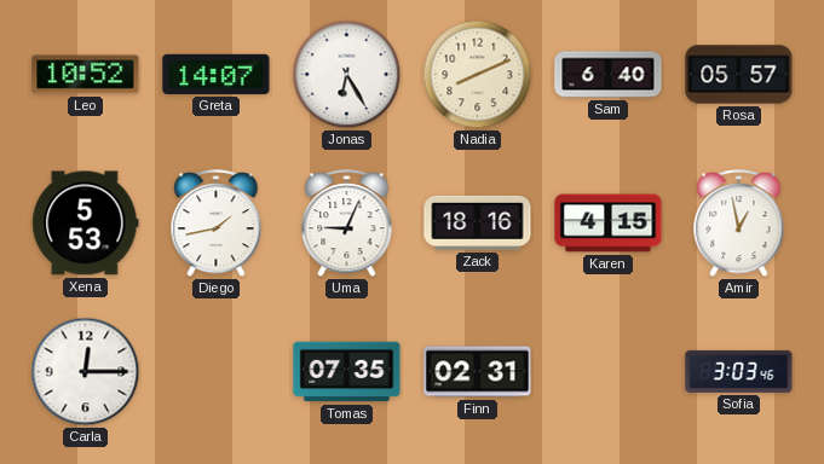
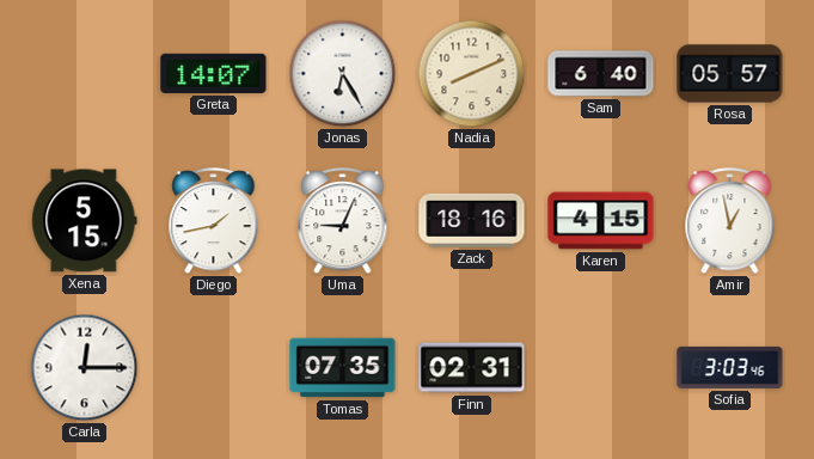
Leo: 10:52 -> none
Xena: 5:53 -> 5:15
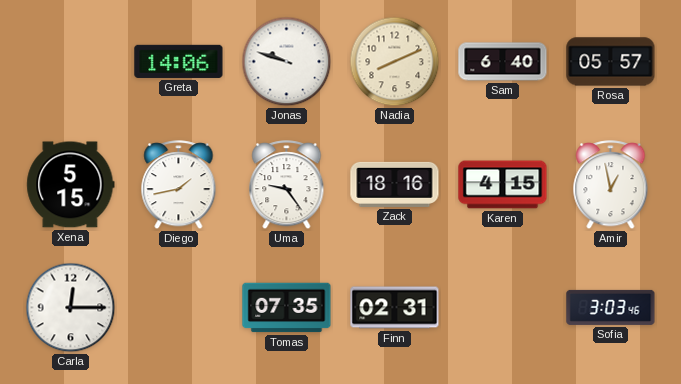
Greta: 14:07 -> 14:06
Jonas: 6:25 -> 9:48
Uma: 9:04 -> 9:24
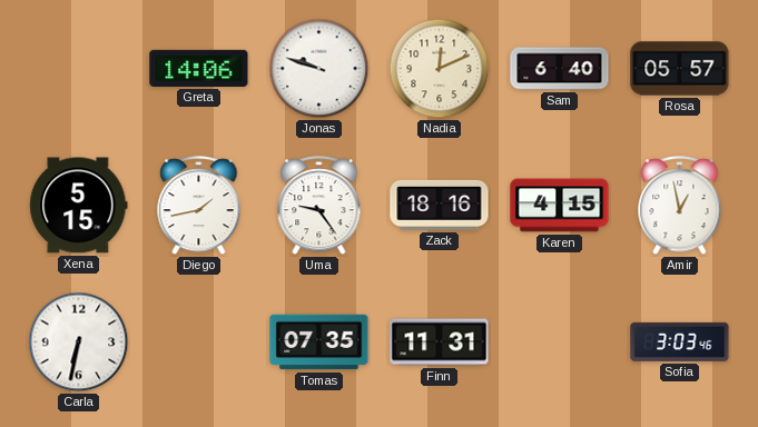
Nadia: 8:11 -> 12:11
Carla: 12:15 -> 6:32
Finn: 02:31 -> 11:31
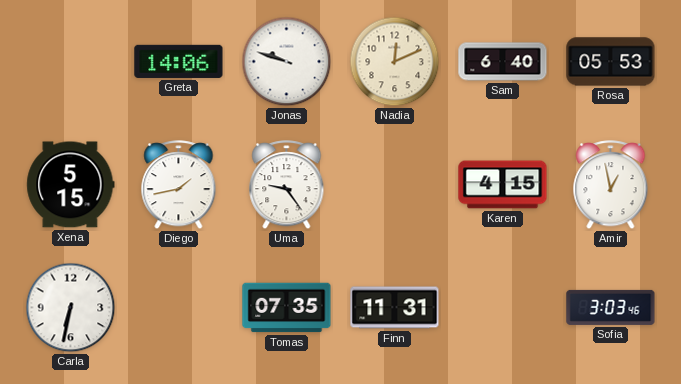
Rosa: 05:57 -> 05:53
Zack: 18:16 -> none
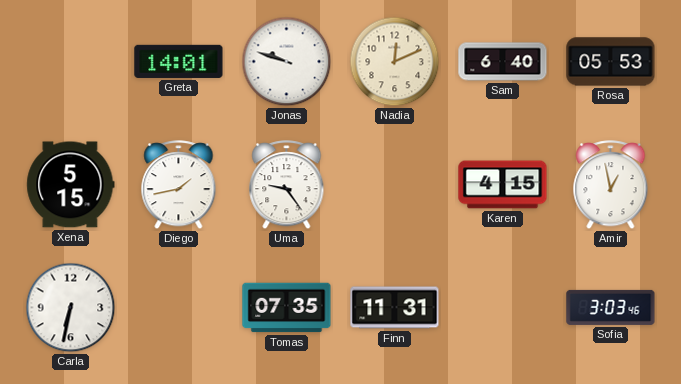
Greta: 14:06 -> 14:01
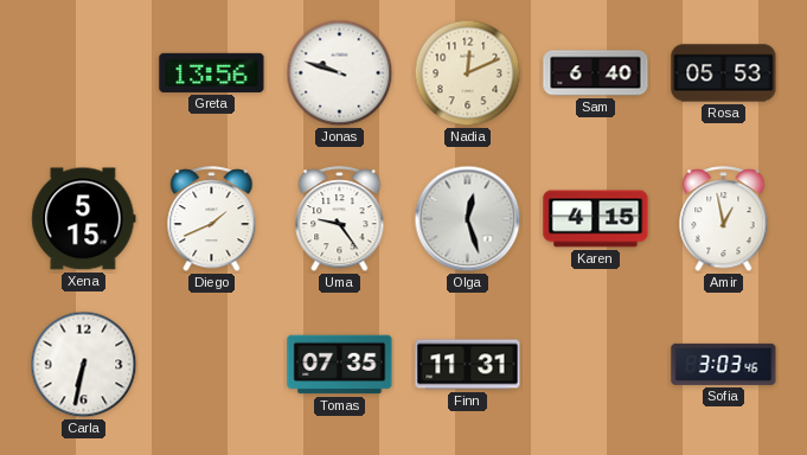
Greta: 14:01 -> 13:56
Diego: 1:43 -> 1:41
Olga: none -> 12:27
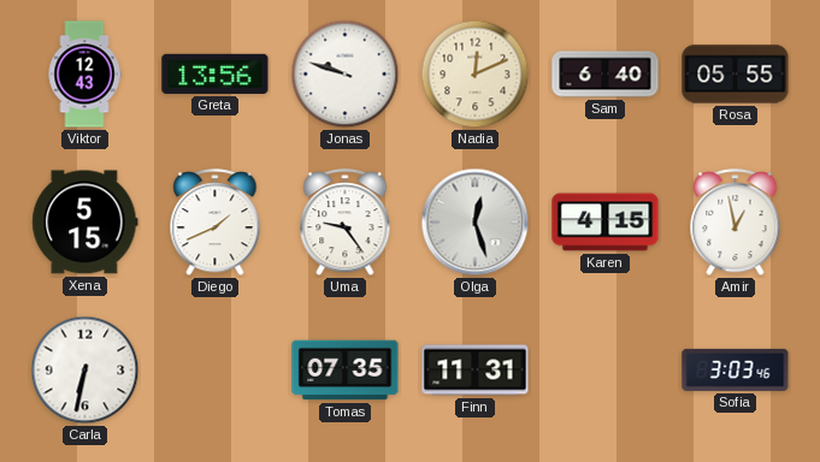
Viktor: none -> 12:43
Rosa: 05:53 -> 05:55
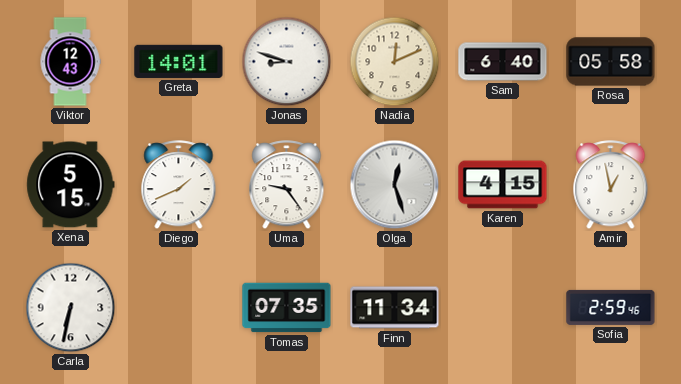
Greta: 13:56 -> 14:01
Jonas: 9:48 -> 8:48
Rosa: 05:55 -> 05:58
Finn: 11:31 -> 11:34
Sofia: 3:03 -> 2:59
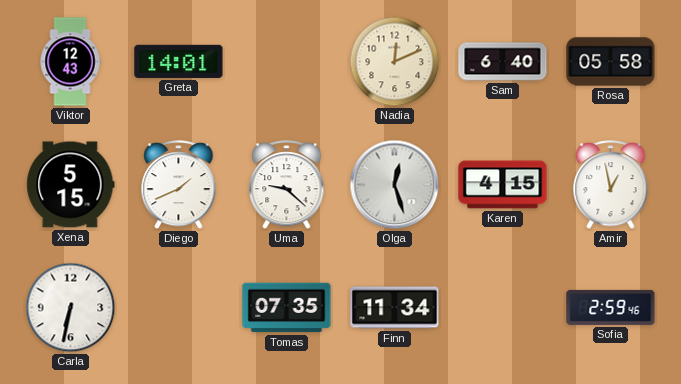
Jonas: 8:48 -> none
Uma: 9:24 -> 9:22
